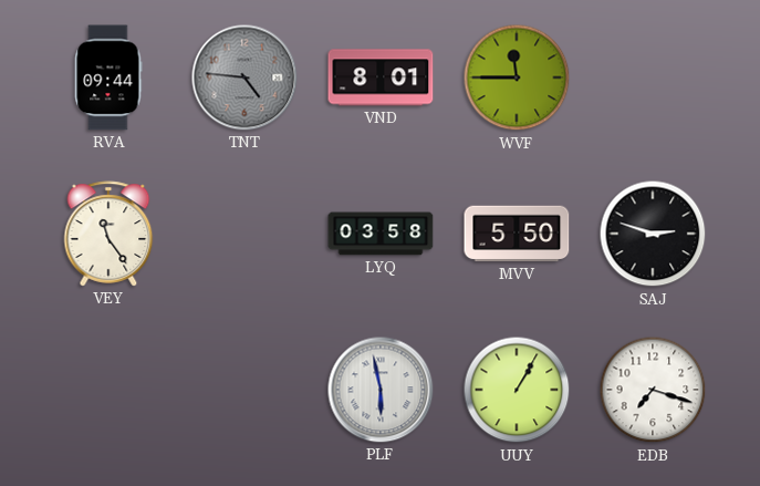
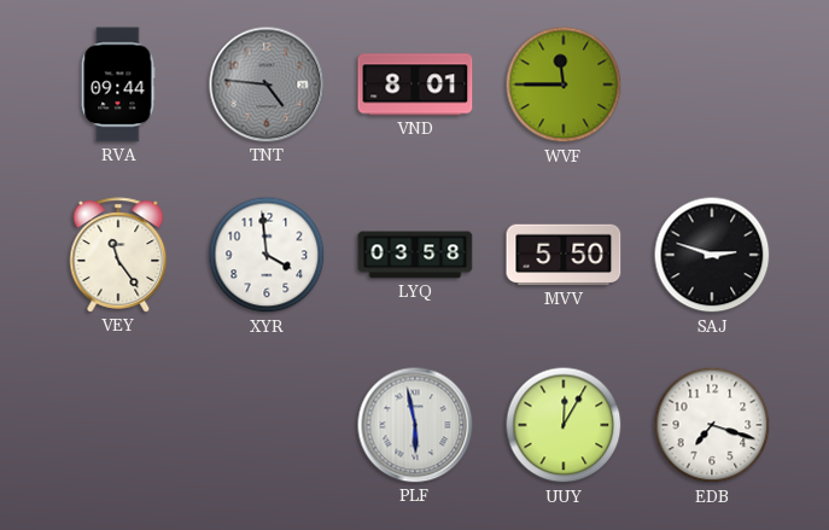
XYR: none -> 3:59
UUY: 1:05 -> 12:05
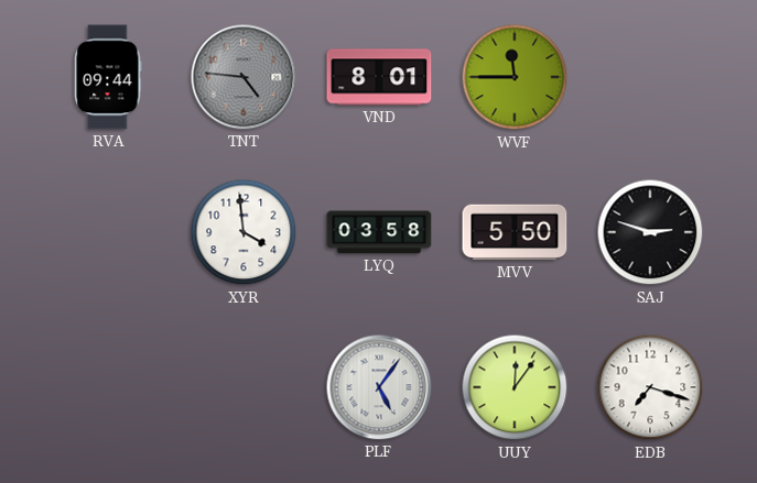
VEY: 11:24 -> none
PLF: 5:58 -> 5:06
UUY: 12:05 -> 12:06
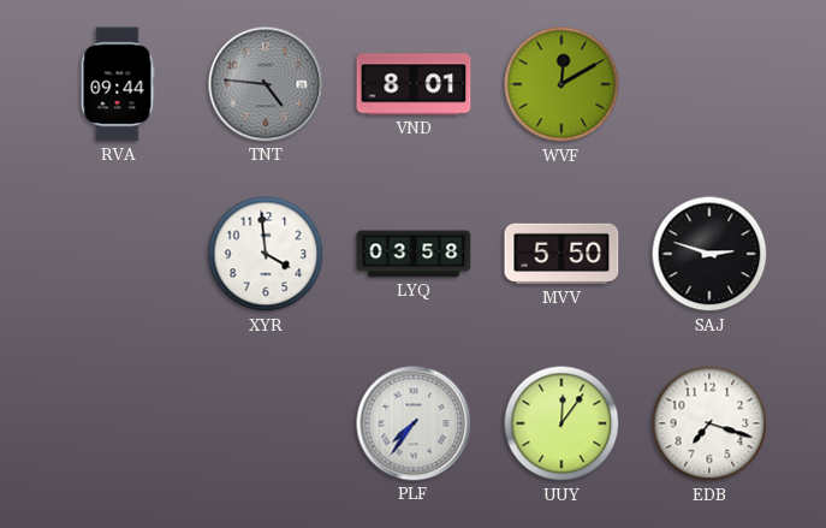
WVF: 11:45 -> 12:10
PLF: 5:06 -> 7:36
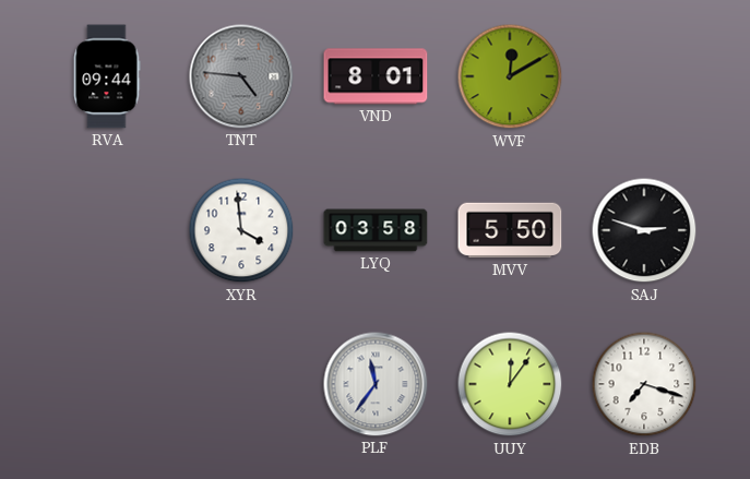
PLF: 7:36 -> 11:36
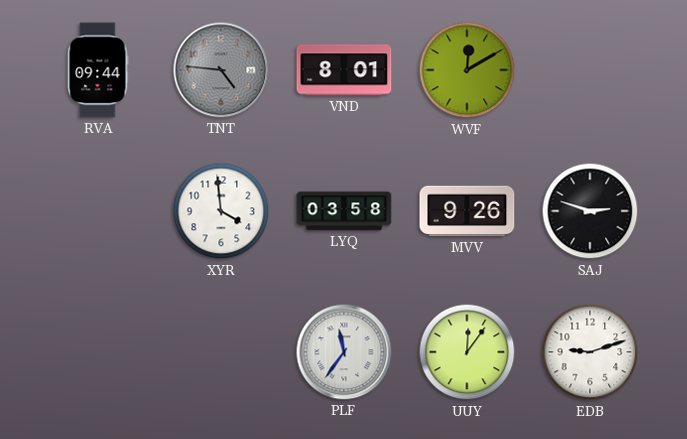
MVV: 5:50 -> 9:26
EDB: 7:18 -> 9:12
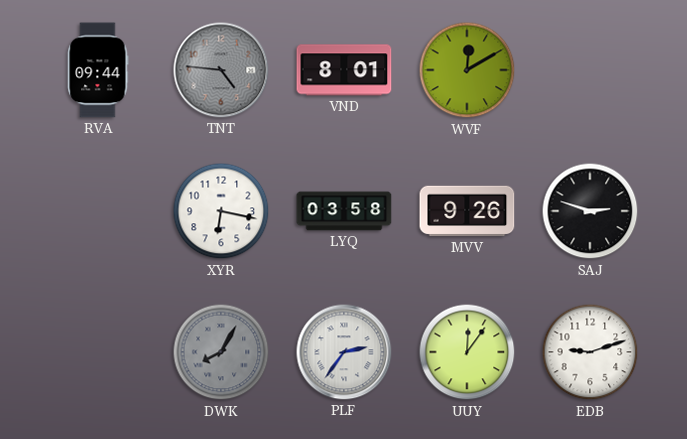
XYR: 3:59 -> 6:17
DWK: none -> 8:05
PLF: 11:36 -> 2:36
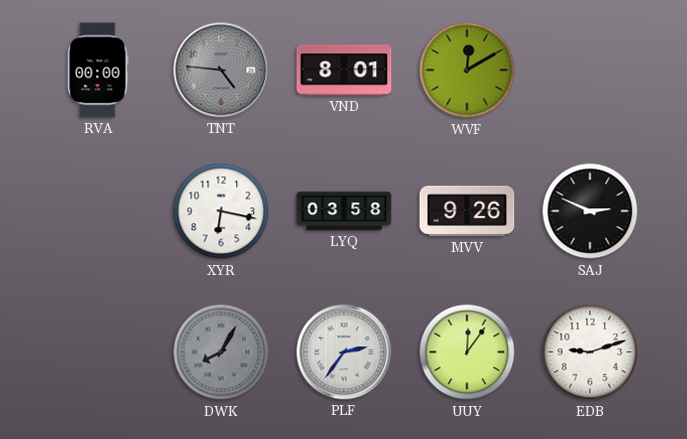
RVA: 09:44 -> 00:00
SAJ: 2:48 -> 2:49
